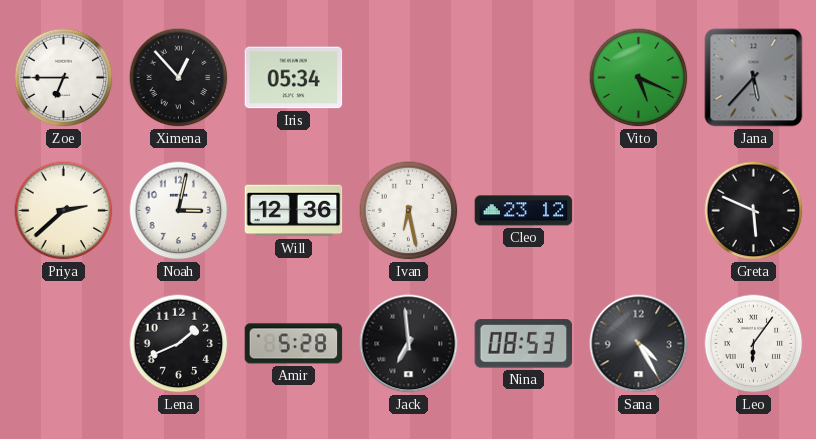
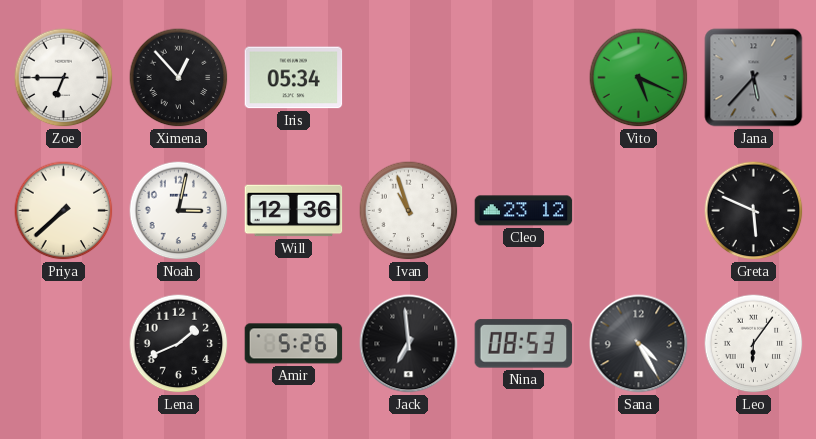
Priya: 2:38 -> 7:38
Ivan: 6:28 -> 10:57
Amir: 5:28 -> 5:26
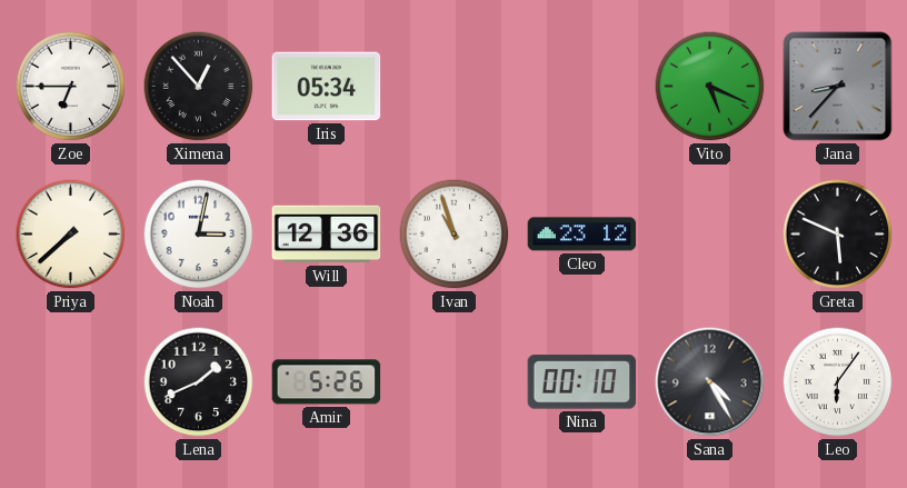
Jana: 5:37 -> 8:37
Jack: 6:59 -> none
Nina: 08:53 -> 00:10
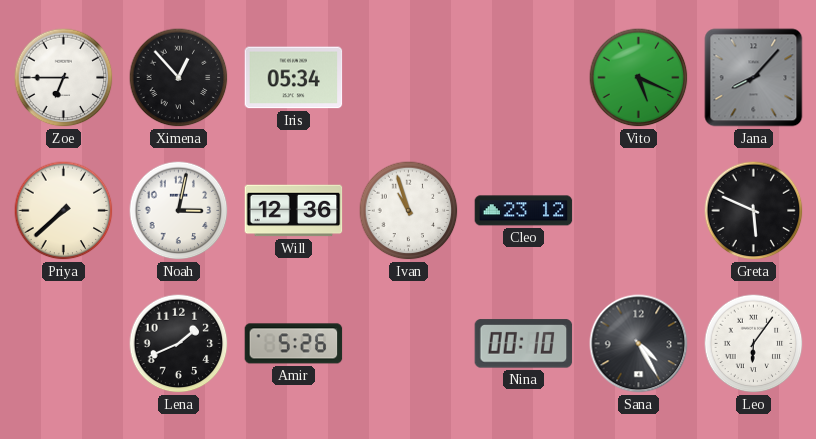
Jana: 8:37 -> 8:07
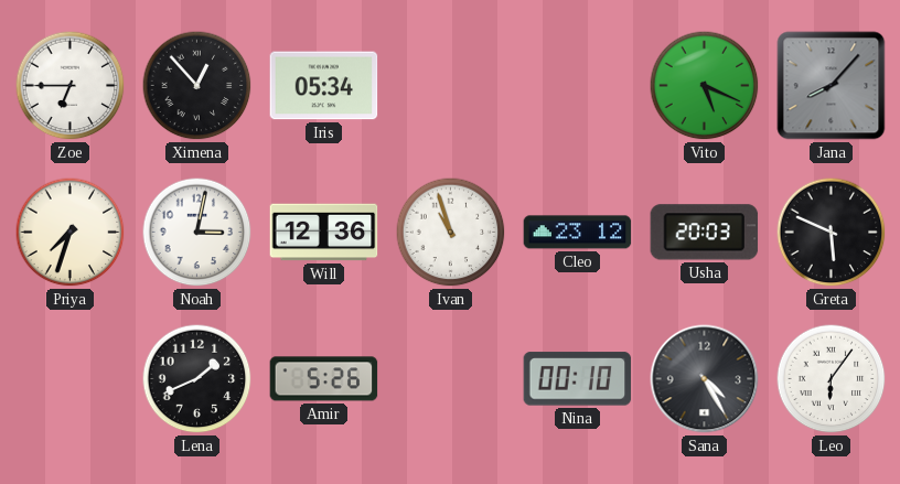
Priya: 7:38 -> 7:33
Usha: none -> 20:03
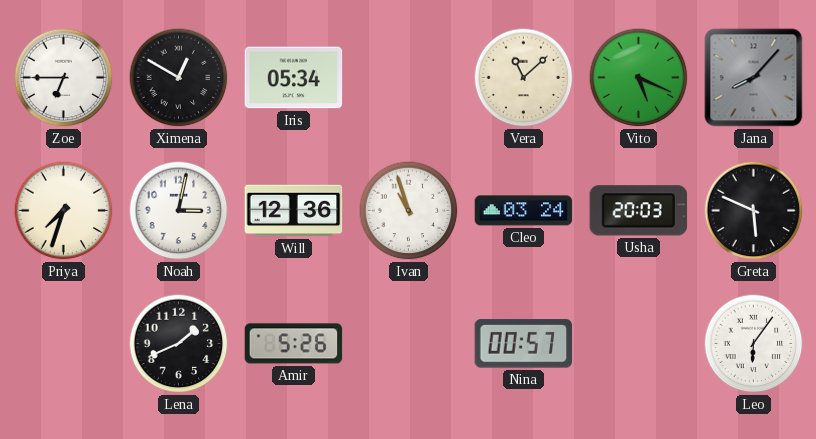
Ximena: 12:53 -> 12:50
Vera: none -> 11:08
Cleo: 23:12 -> 03:24
Nina: 00:10 -> 00:57
Sana: 4:25 -> none
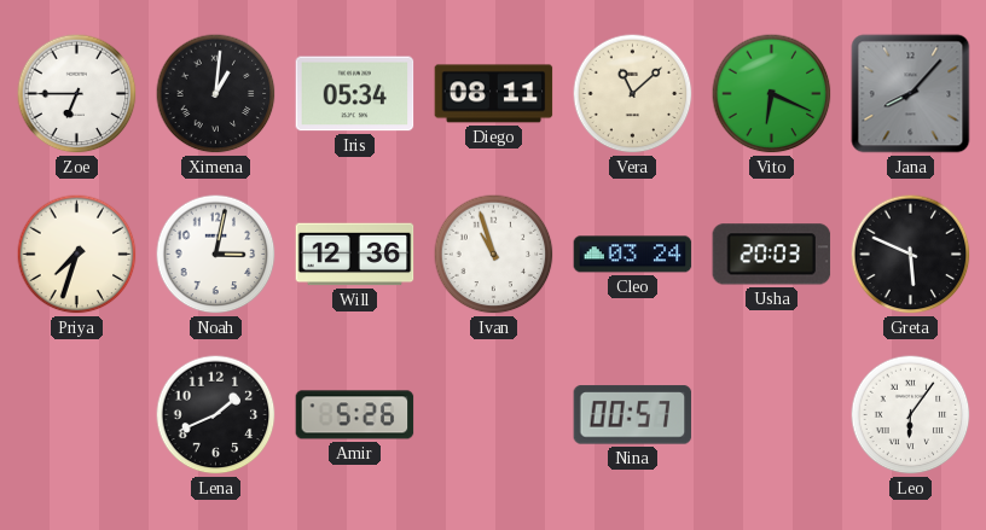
Ximena: 12:50 -> 1:01
Diego: none -> 08:11
Vito: 5:19 -> 6:19
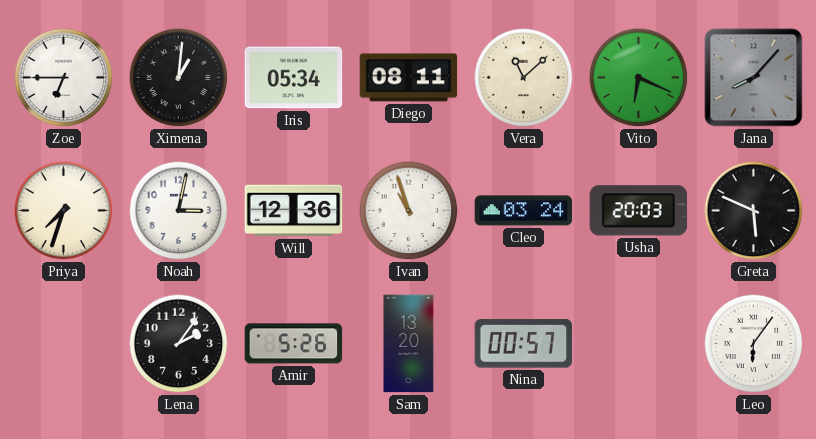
Lena: 1:41 -> 2:06
Sam: none -> 13:20
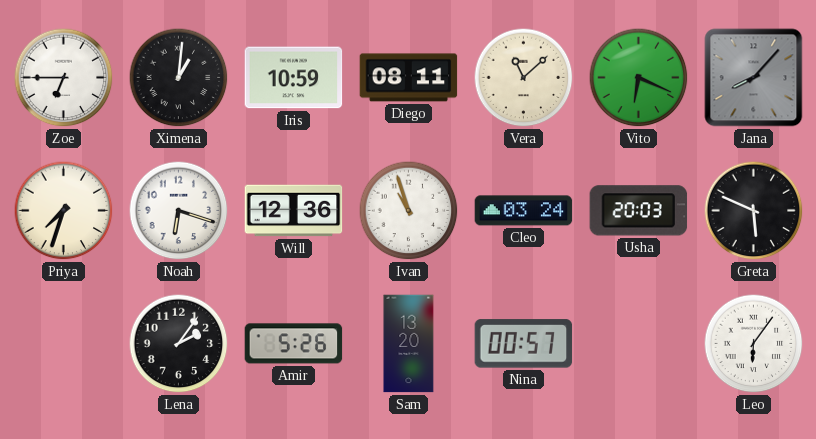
Iris: 05:34 -> 10:59
Noah: 3:02 -> 6:18
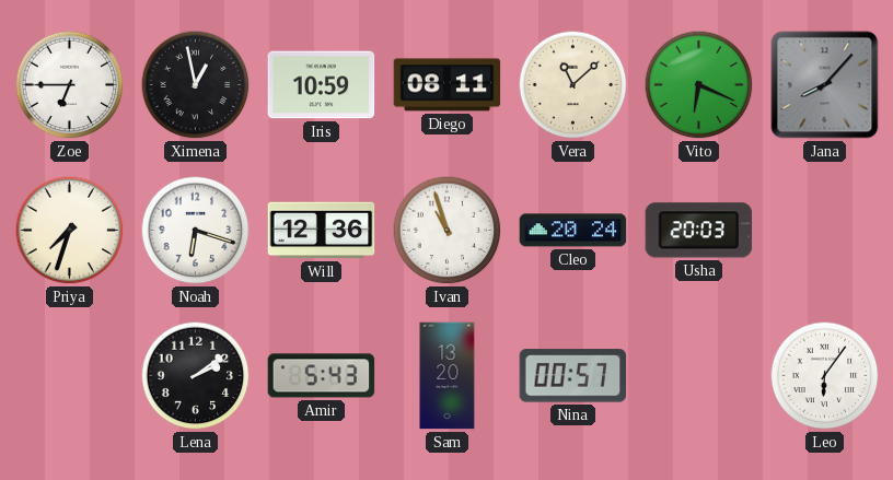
Ximena: 1:01 -> 12:58
Cleo: 03:24 -> 20:24
Greta: 5:49 -> none
Lena: 2:06 -> 2:09
Amir: 5:26 -> 5:43
